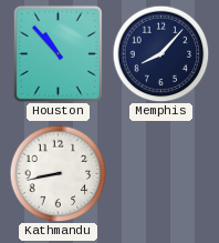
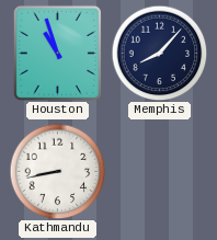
Houston: 10:53 -> 10:57
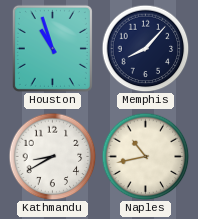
Kathmandu: 8:43 -> 8:40
Naples: none -> 10:43
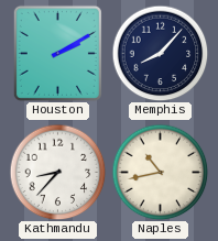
Houston: 10:57 -> 2:10
Kathmandu: 8:40 -> 8:37
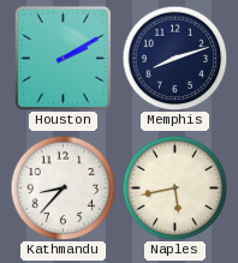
Memphis: 8:07 -> 8:12
Naples: 10:43 -> 5:43
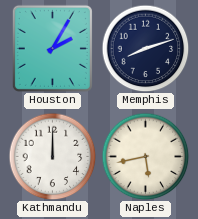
Houston: 2:10 -> 2:05
Kathmandu: 8:37 -> 12:00
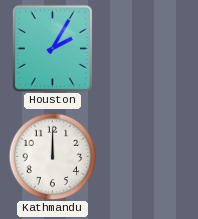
Memphis: 8:12 -> none
Naples: 5:43 -> none
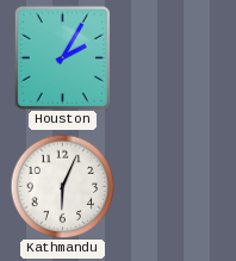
Kathmandu: 12:00 -> 6:04
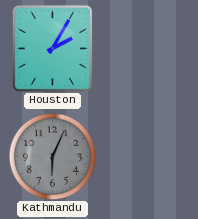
Kathmandu dial: white -> grey
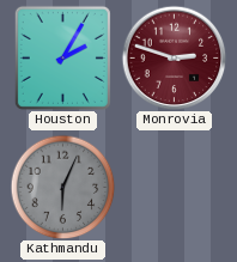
Monrovia: none -> 2:48
